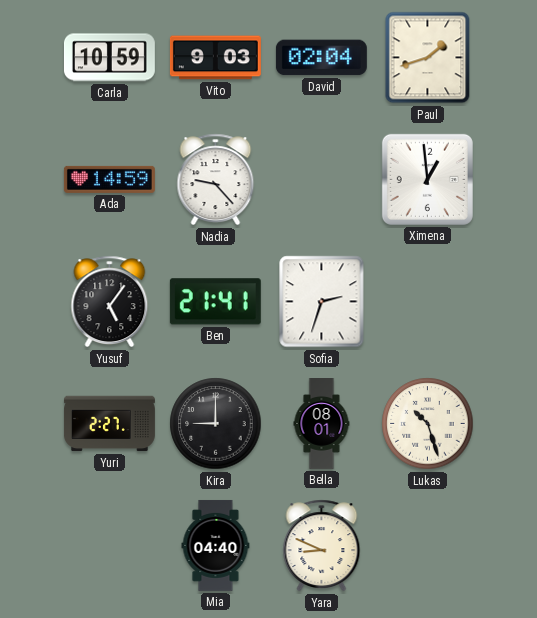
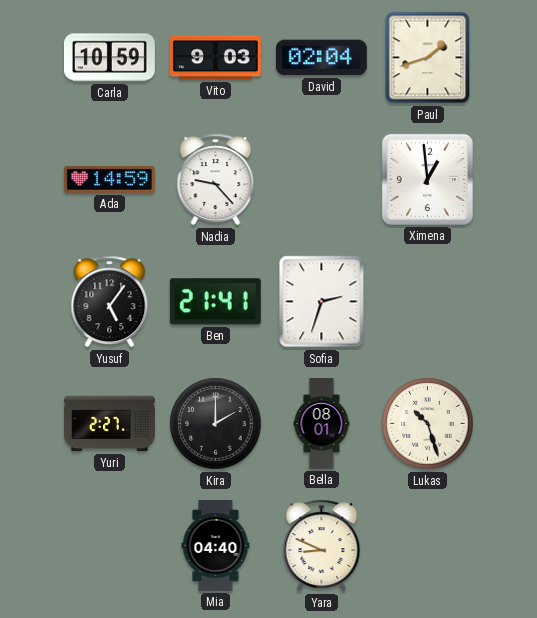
Kira: 9:00 -> 2:00
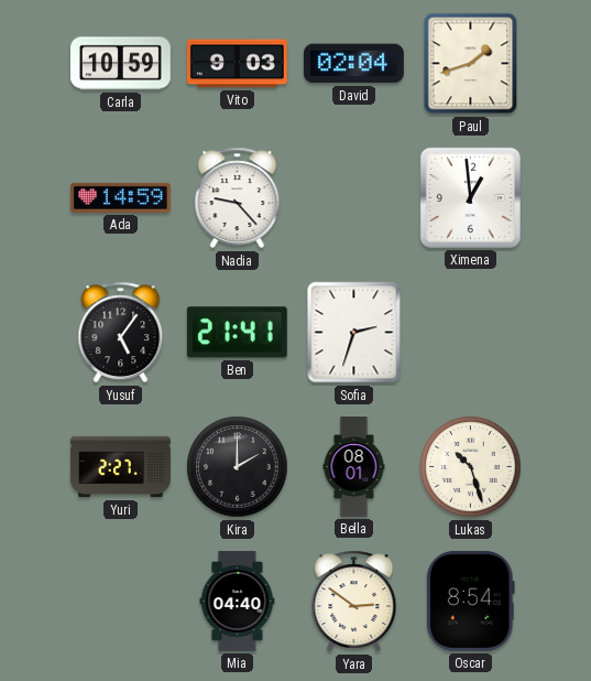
Yara: 8:49 -> 2:51
Oscar: none -> 8:54
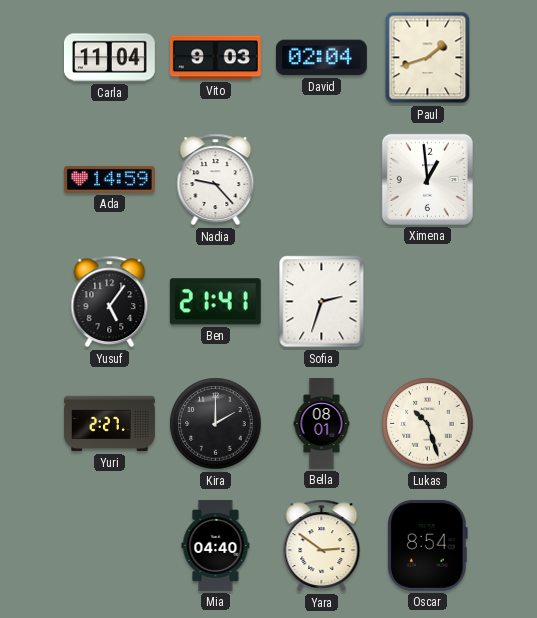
Carla: 10:59 -> 11:04
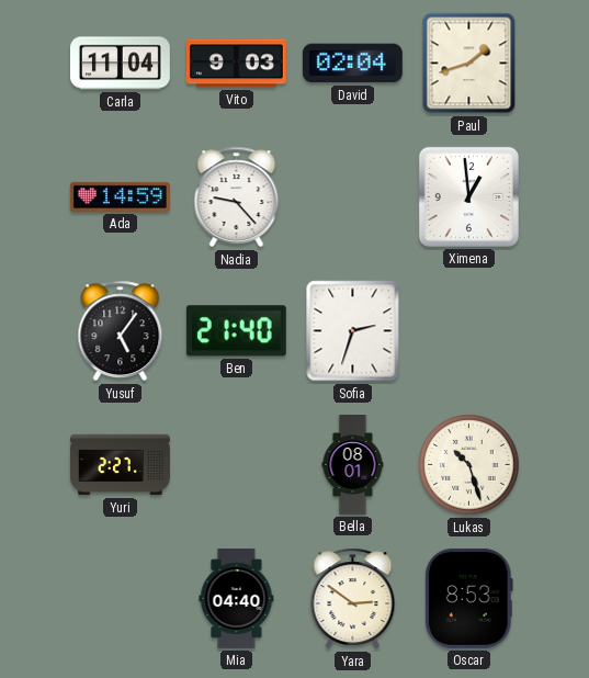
Ben: 21:41 -> 21:40
Kira: 2:00 -> none
Oscar: 8:54 -> 8:53
